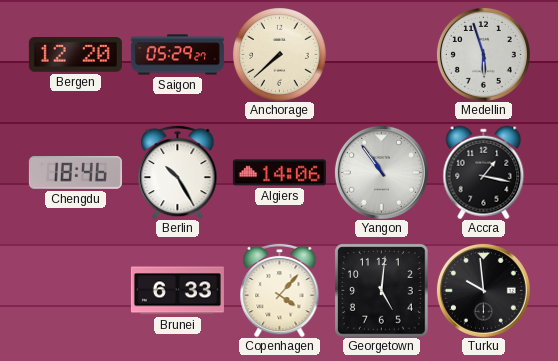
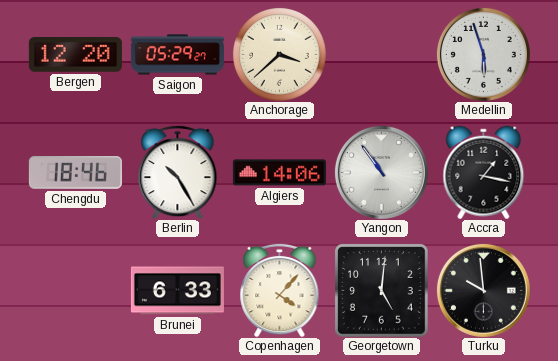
Anchorage: 7:38 -> 3:38
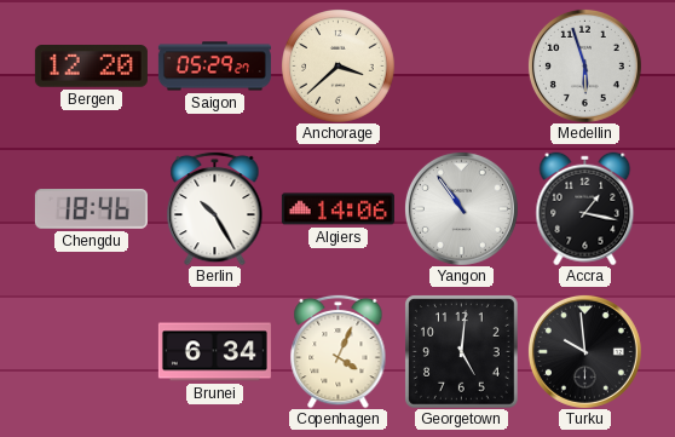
Brunei: 6:33 -> 6:34
Copenhagen: 4:07 -> 4:04
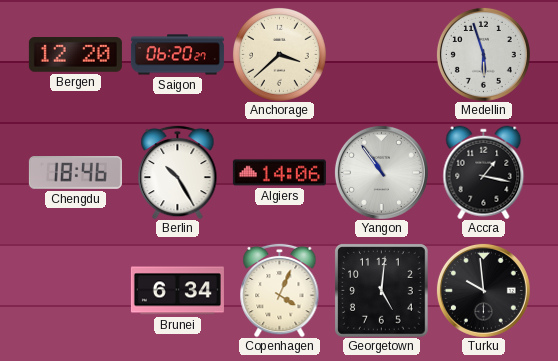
Saigon: 05:29 -> 06:20
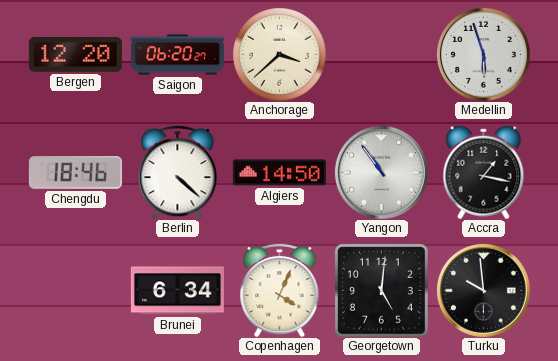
Berlin: 10:25 -> 4:22
Algiers: 14:06 -> 14:50
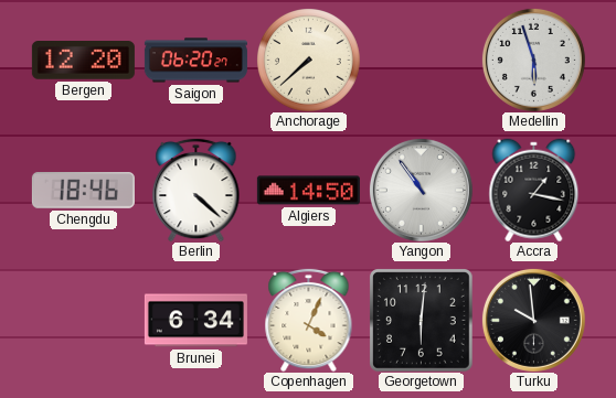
Anchorage: 3:38 -> 7:38
Georgetown: 5:01 -> 6:01
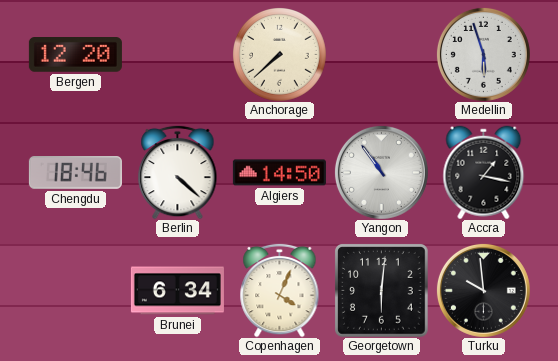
Saigon: 06:20 -> none
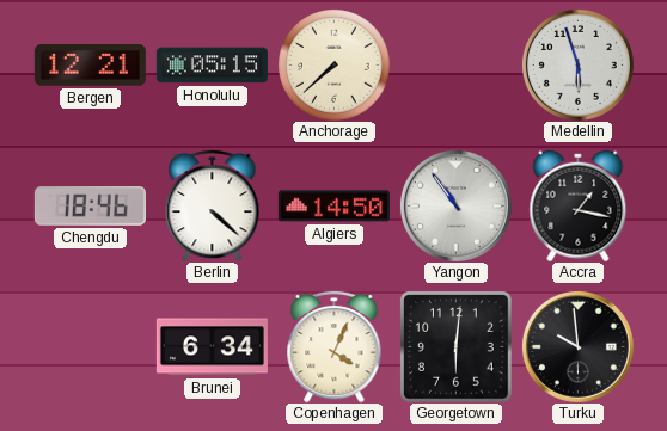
Bergen: 12:20 -> 12:21
Honolulu: none -> 05:15
